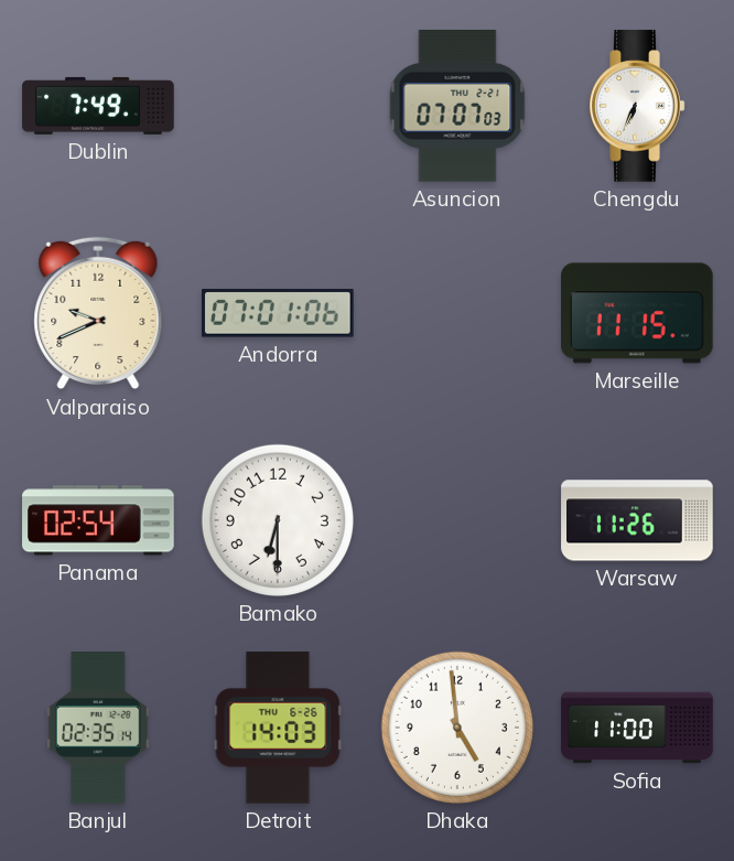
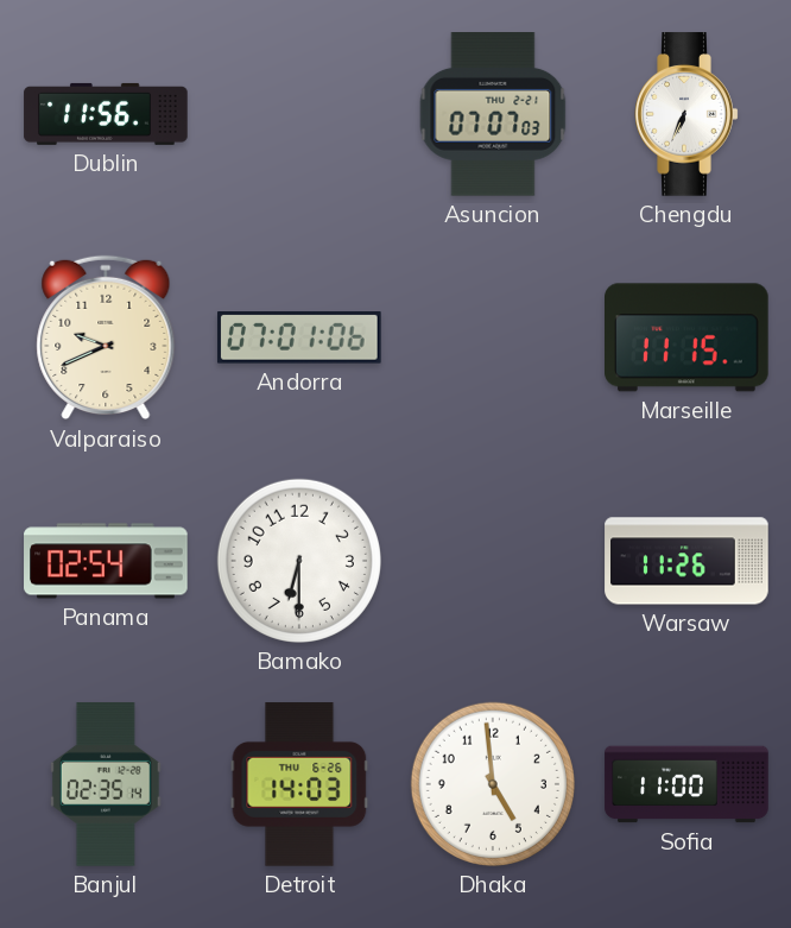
Dublin: 7:49 -> 11:56
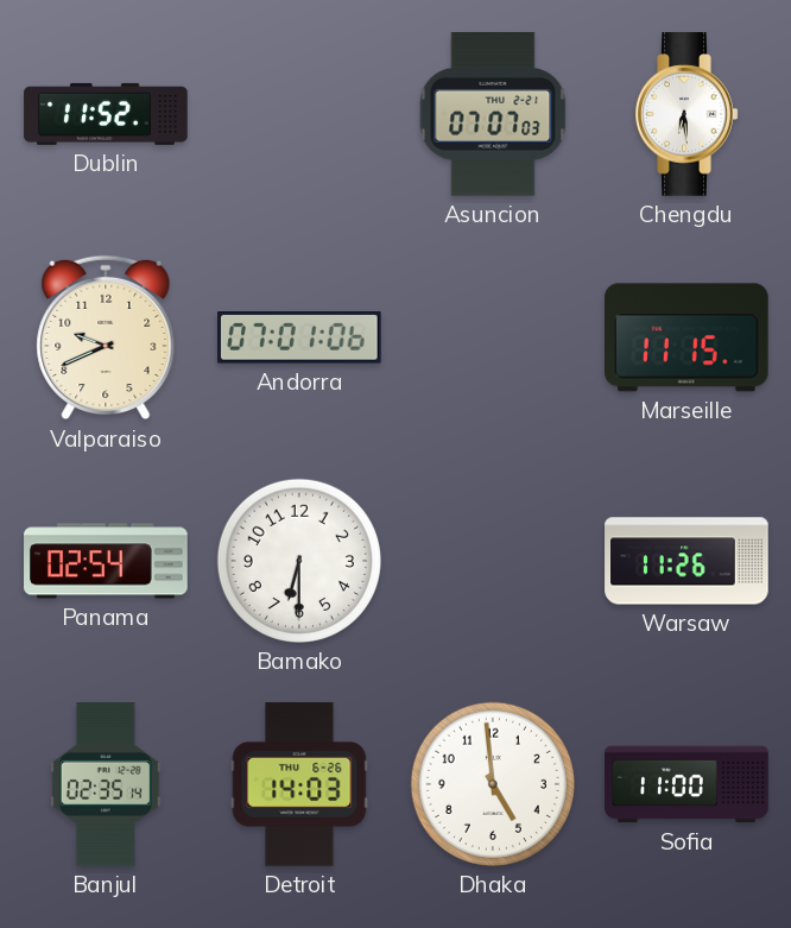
Dublin: 11:56 -> 11:52
Chengdu: 6:34 -> 6:29
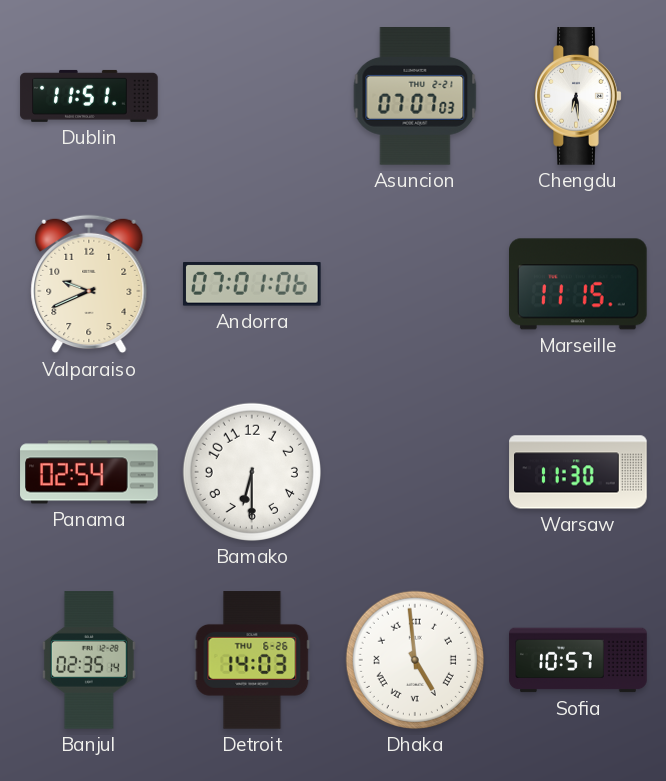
Dublin: 11:52 -> 11:51
Warsaw: 11:26 -> 11:30
Dhaka numerals: Arabic -> Roman
Sofia: 11:00 -> 10:57
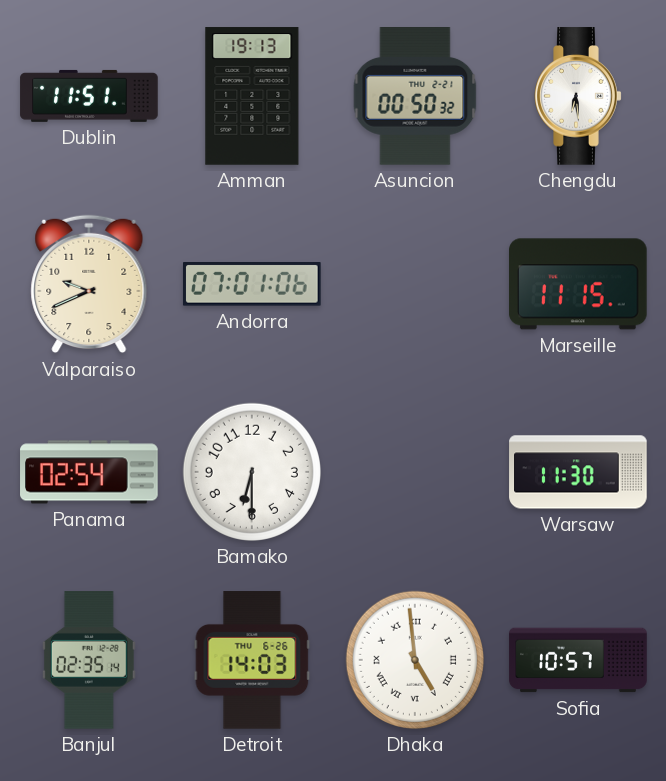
Amman: none -> 19:13
Asuncion: 07:07 -> 00:50
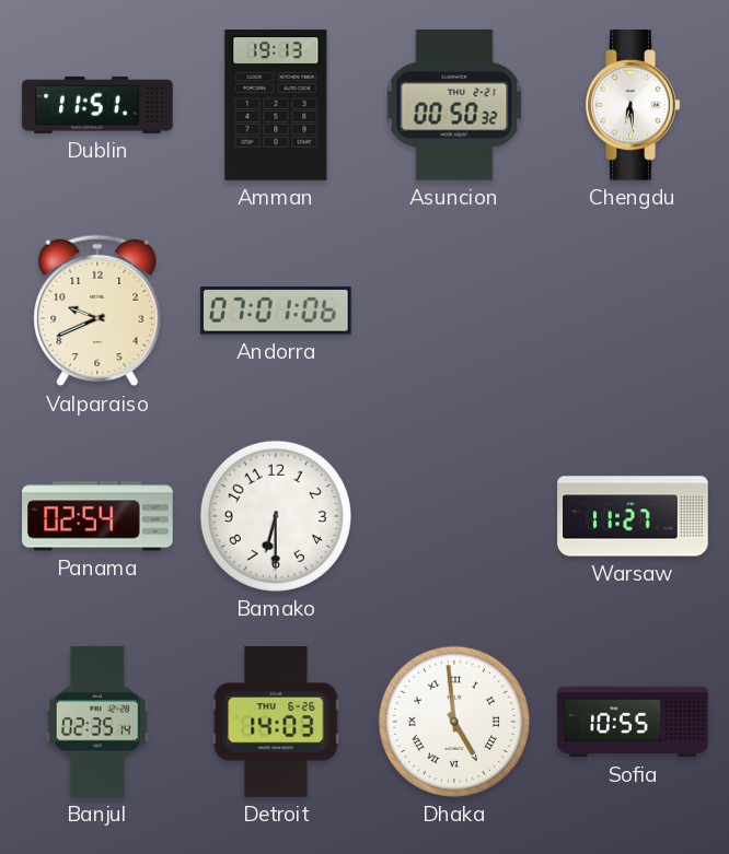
Marseille: 11:15 -> none
Warsaw: 11:30 -> 11:27
Sofia: 10:57 -> 10:55
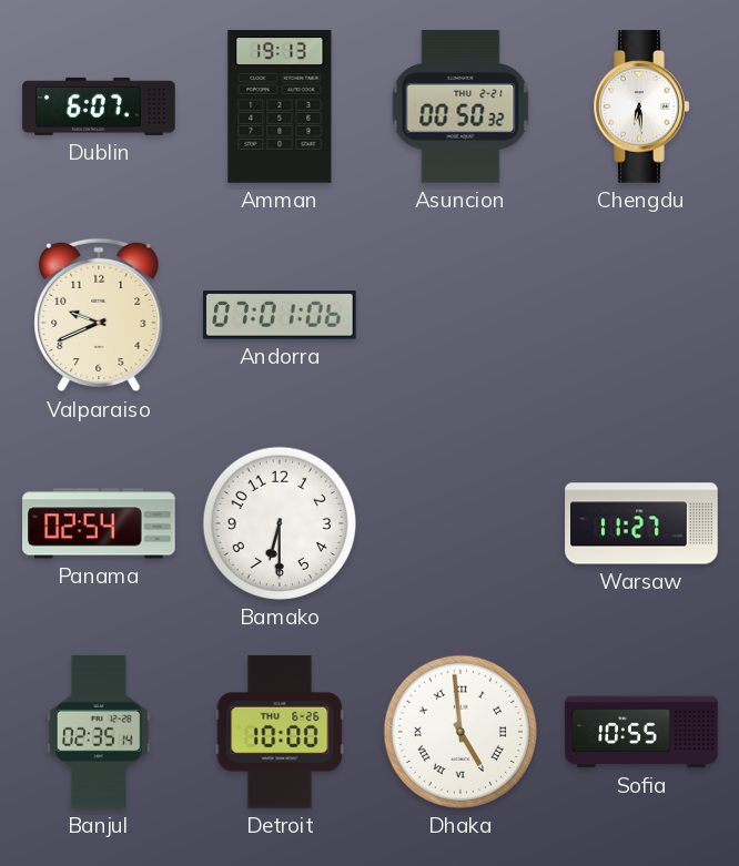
Dublin: 11:51 -> 6:07
Detroit: 14:03 -> 10:00
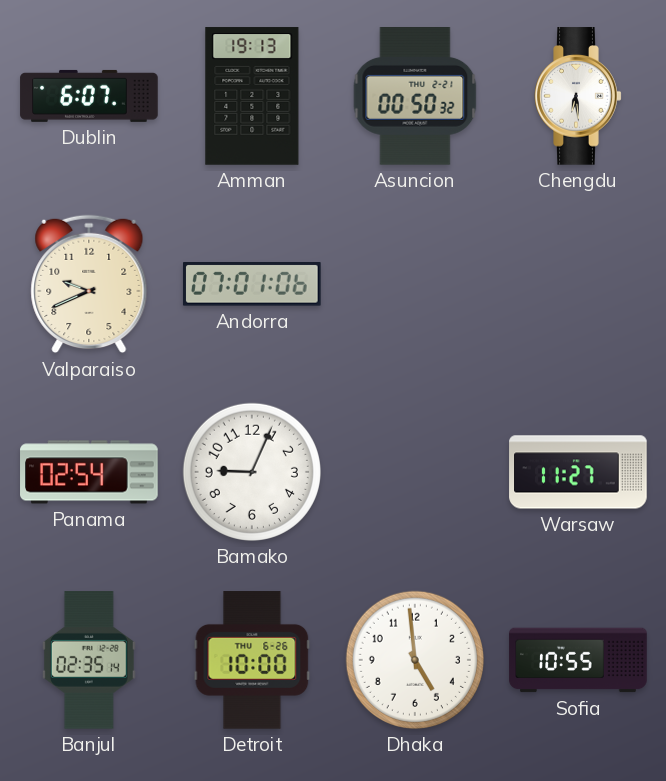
Bamako: 6:30 -> 9:04
Dhaka numerals: Roman -> Arabic
